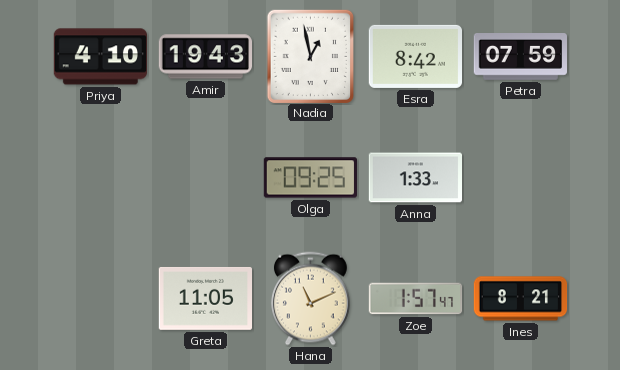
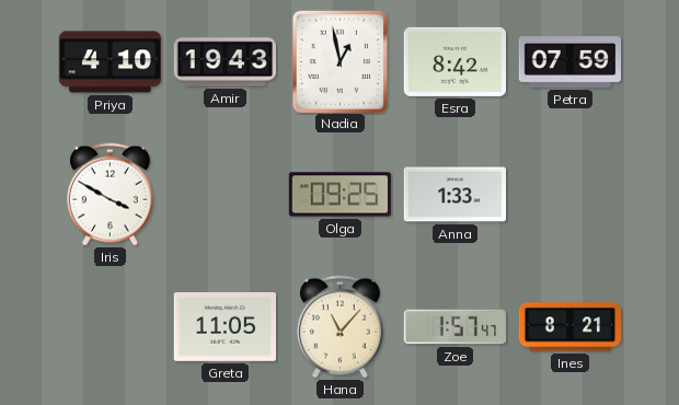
Iris: none -> 3:50
Hana: 11:11 -> 11:07
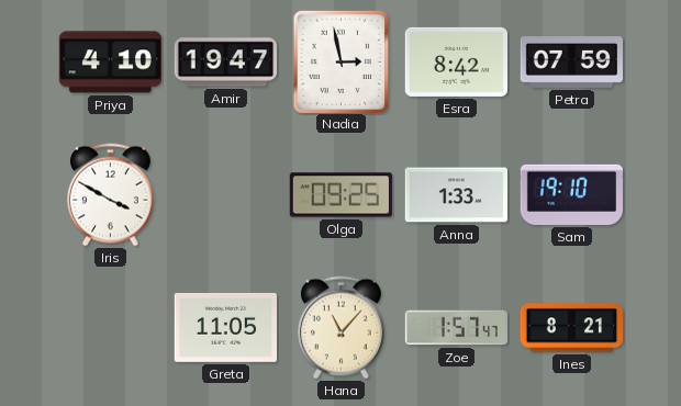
Amir: 19:43 -> 19:47
Nadia: 12:58 -> 2:58
Sam: none -> 19:10
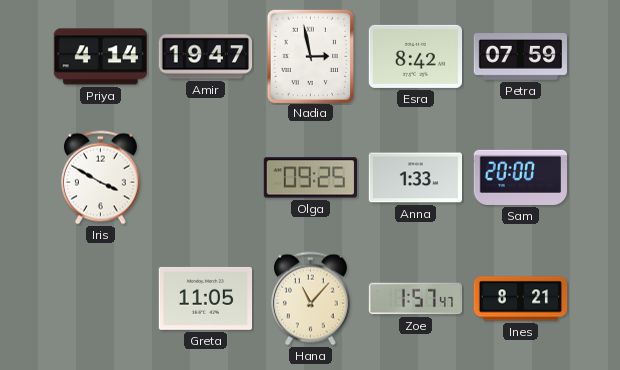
Priya: 4:10 -> 4:14
Sam: 19:10 -> 20:00
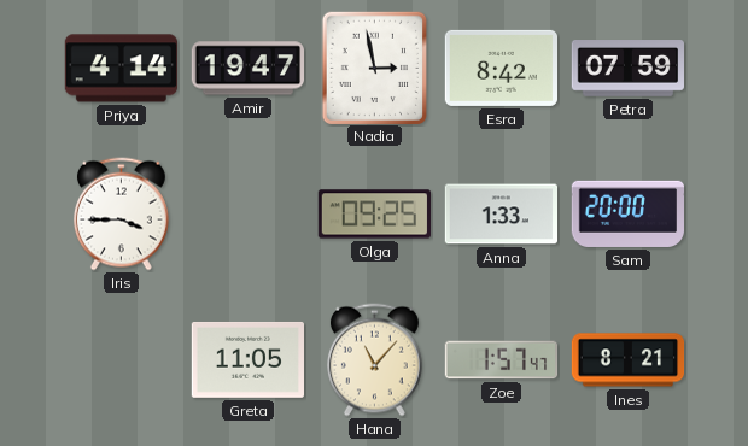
Iris: 3:50 -> 3:45
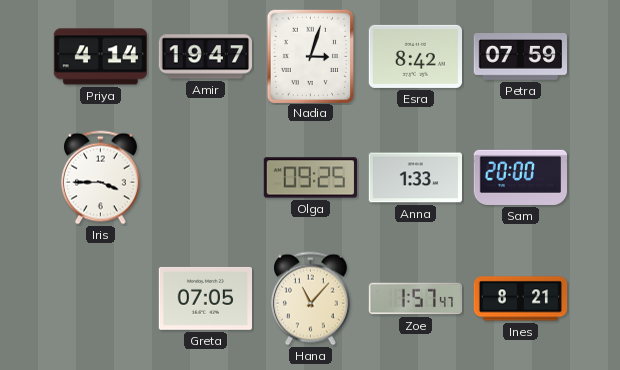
Nadia: 2:58 -> 3:03
Greta: 11:05 -> 07:05
